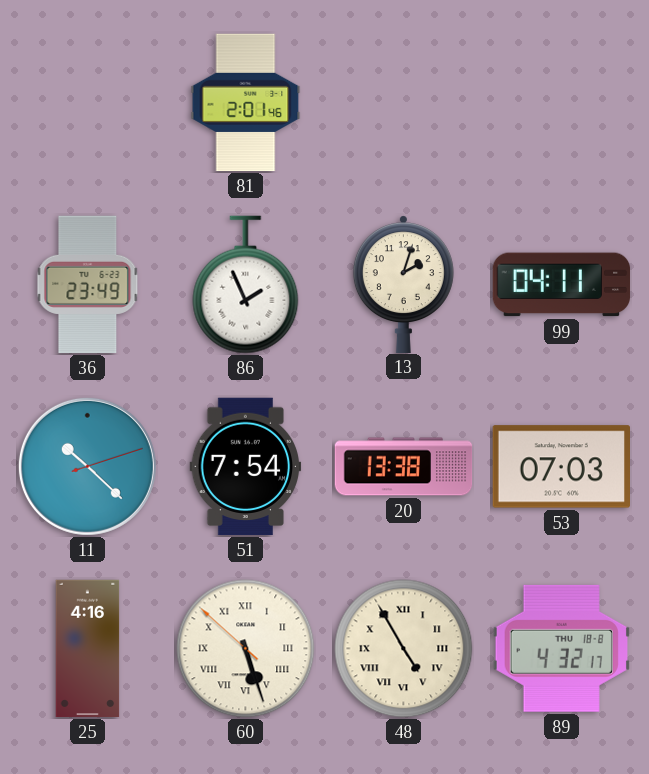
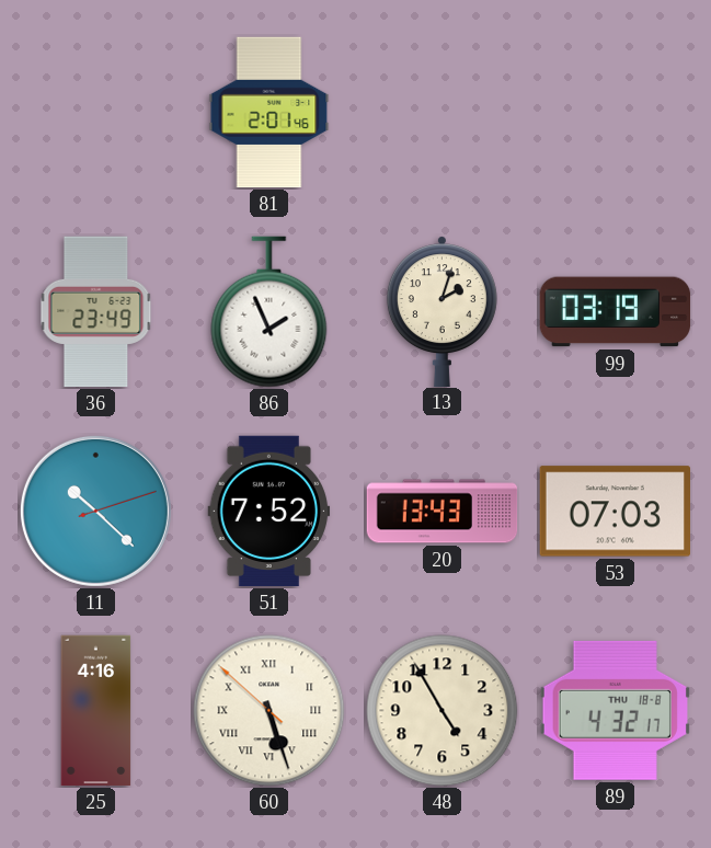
99: 04:11 -> 03:19
51: 7:54 -> 7:52
20: 13:38 -> 13:43
48 numerals: Roman -> Arabic
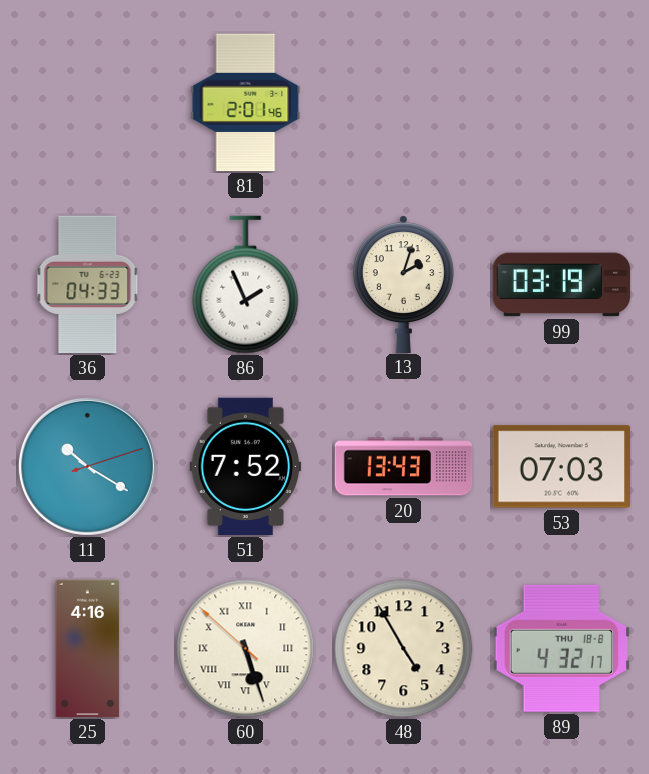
36: 23:49 -> 04:33
11: 10:22 -> 10:20
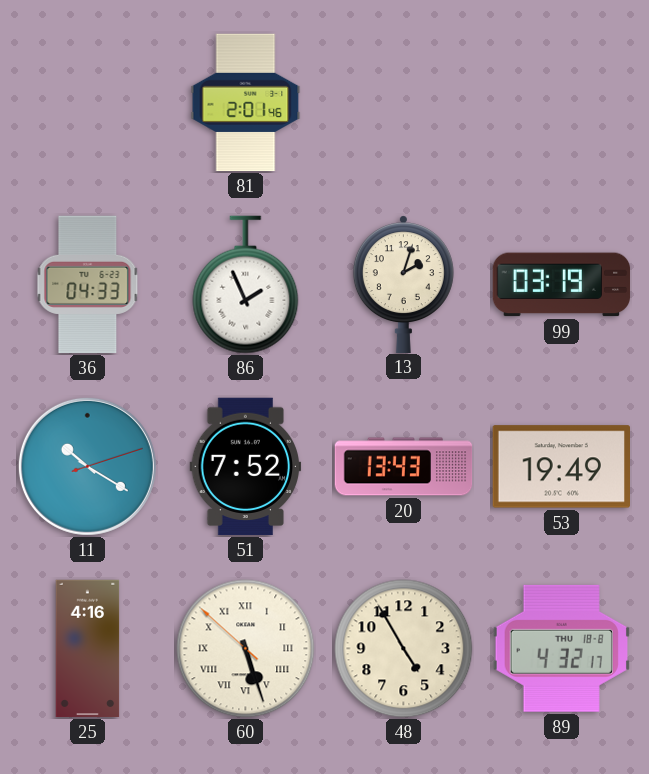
53: 07:03 -> 19:49
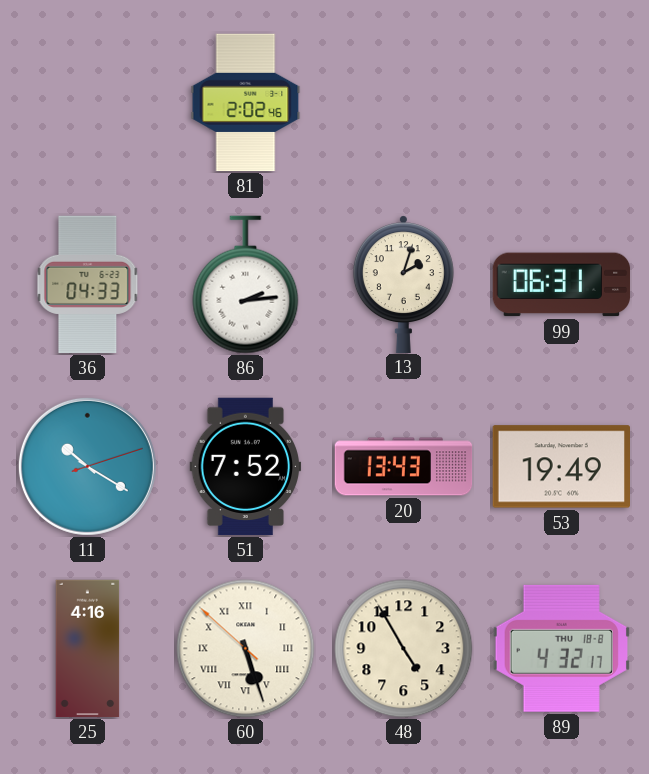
81: 2:01 -> 2:02
86: 1:56 -> 2:14
99: 03:19 -> 06:31
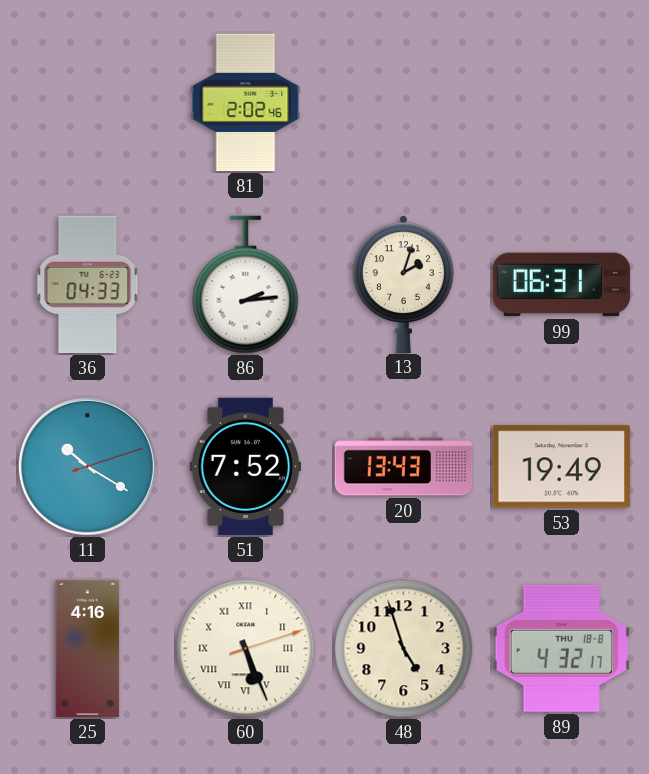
60: 5:26:52 -> 5:26:12
48: 4:55 -> 4:57
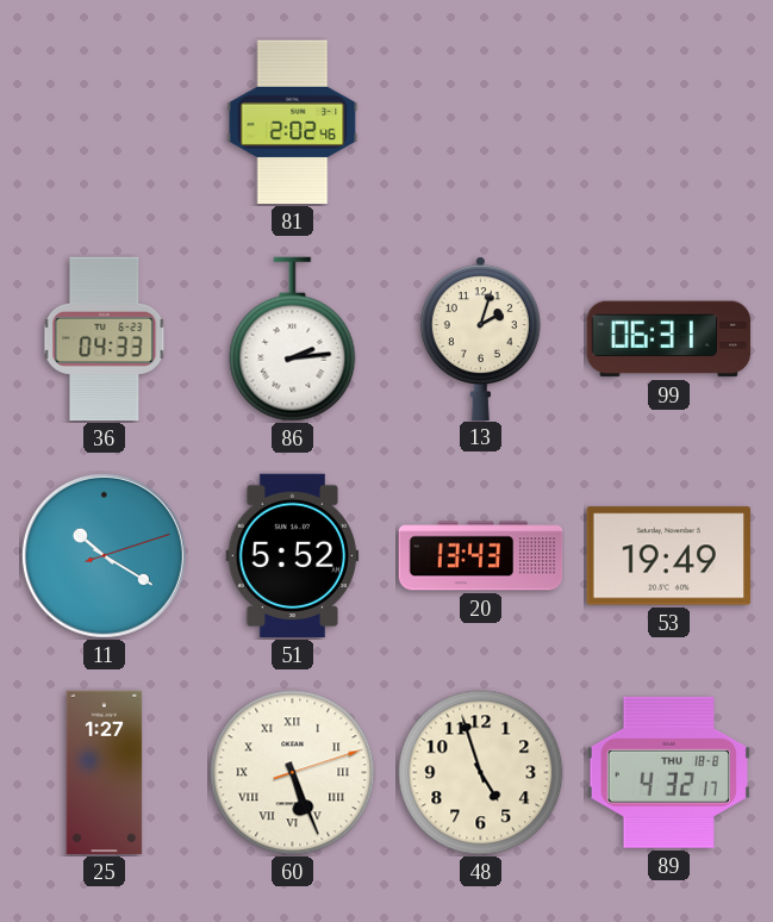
51: 7:52 -> 5:52
25: 4:16 -> 1:27
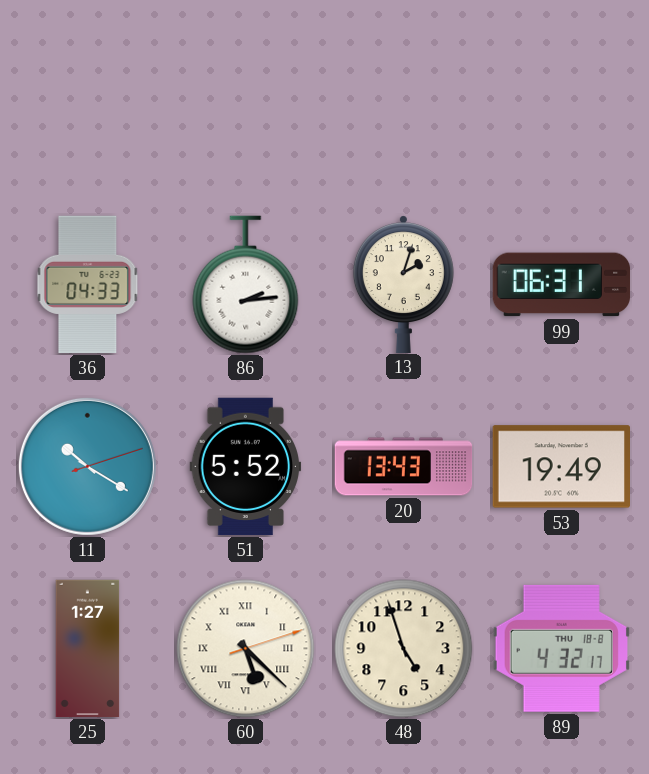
81: 2:02 -> none
60: 5:26 -> 5:22
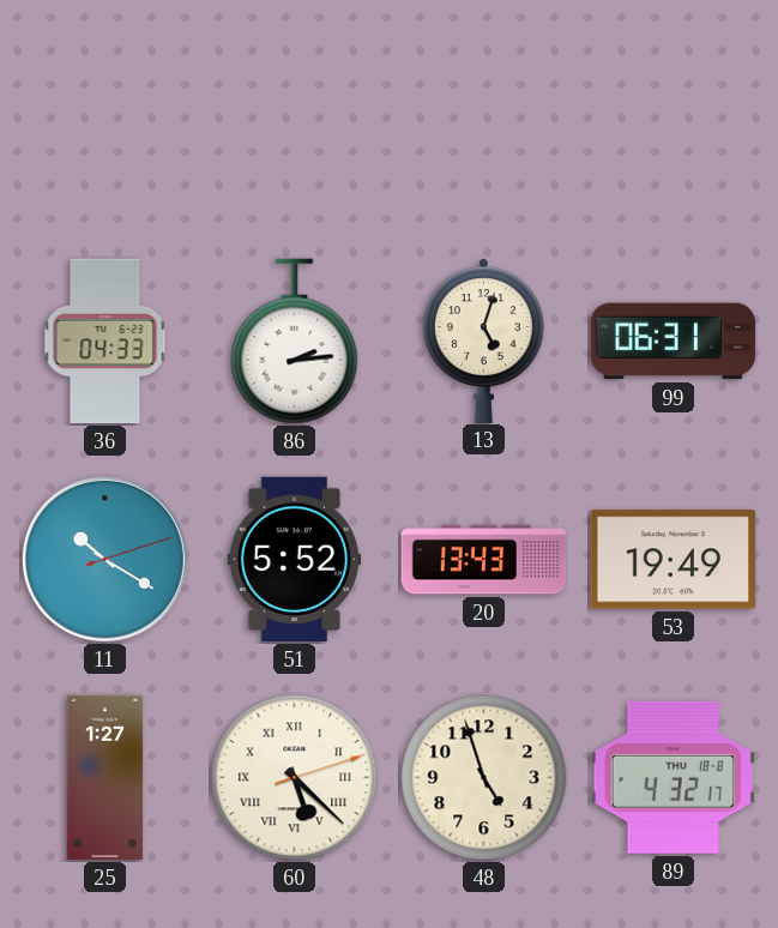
13: 2:03 -> 5:03
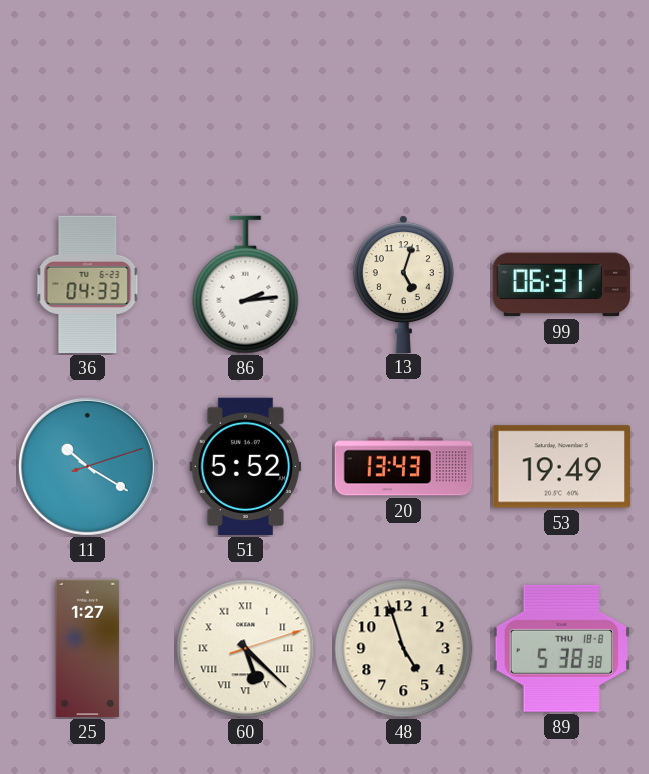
89: 4:32 -> 5:38
